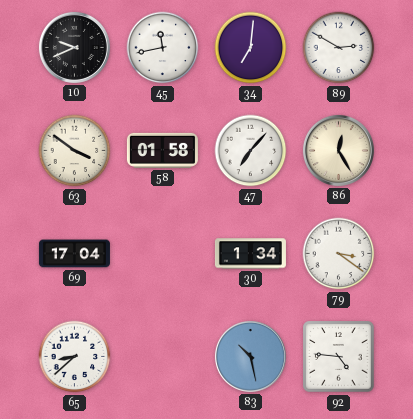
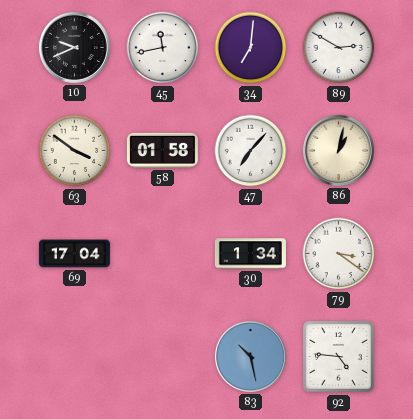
86: 12:25 -> 1:02
65: 8:38 -> none
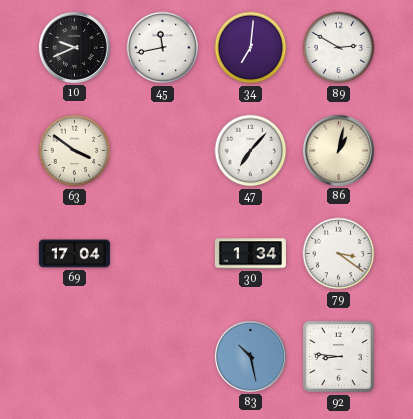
58: 01:58 -> none
92: 4:46 -> 8:46
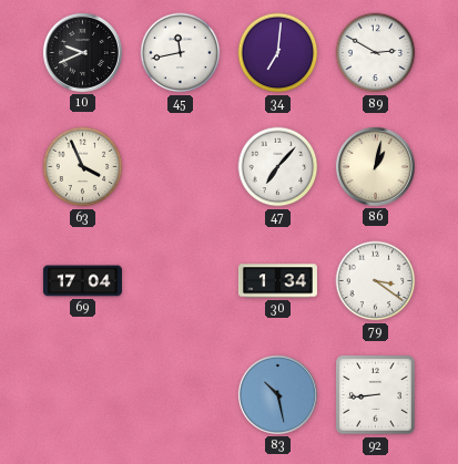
63: 3:51 -> 3:56
92: 8:46 -> 8:44
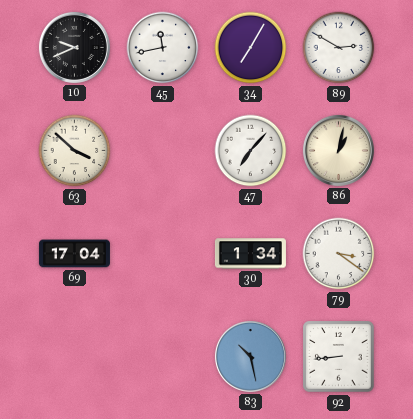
34: 7:01 -> 7:05
63: 3:56 -> 3:52
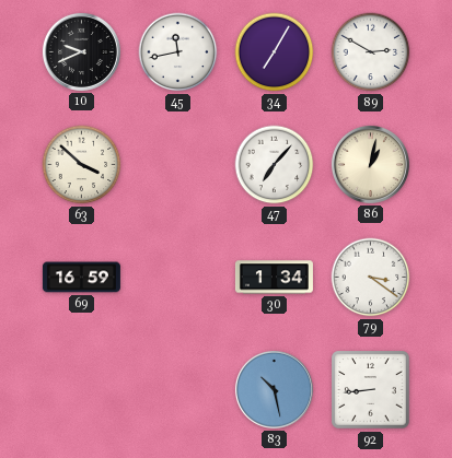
69: 17:04 -> 16:59
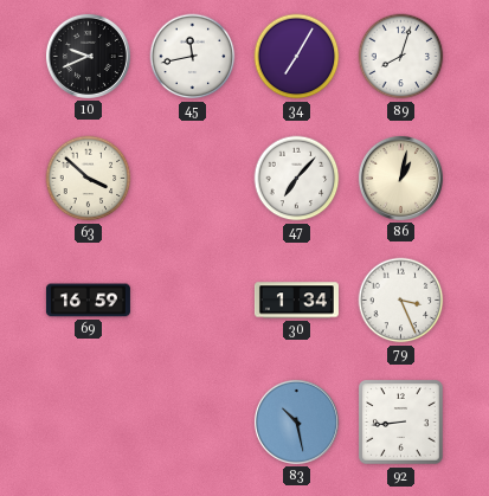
89: 2:50 -> 8:03
79: 3:21 -> 3:26
